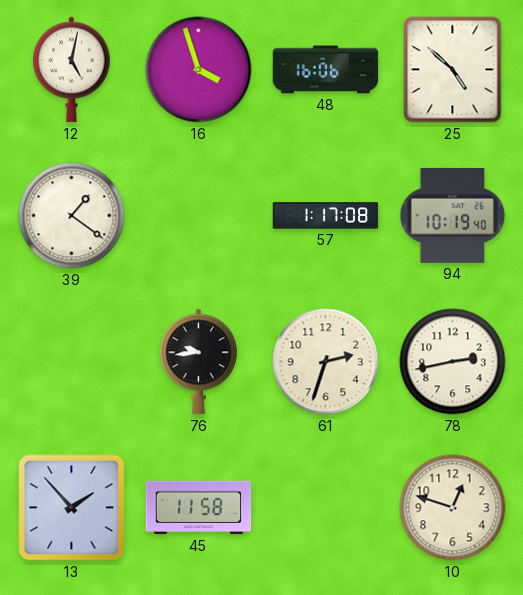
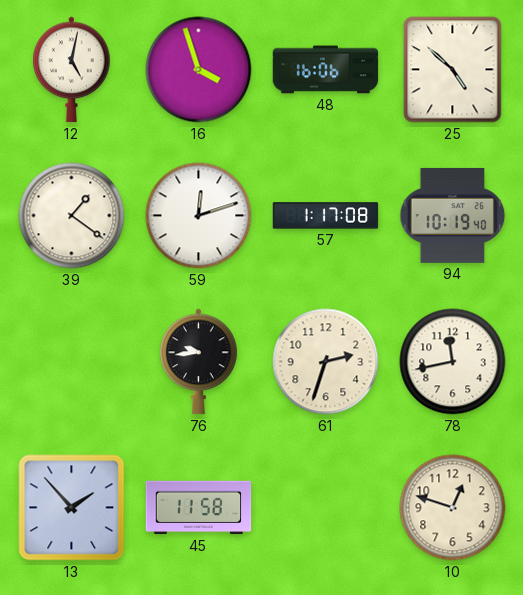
59: none -> 12:12
78: 2:43 -> 11:43
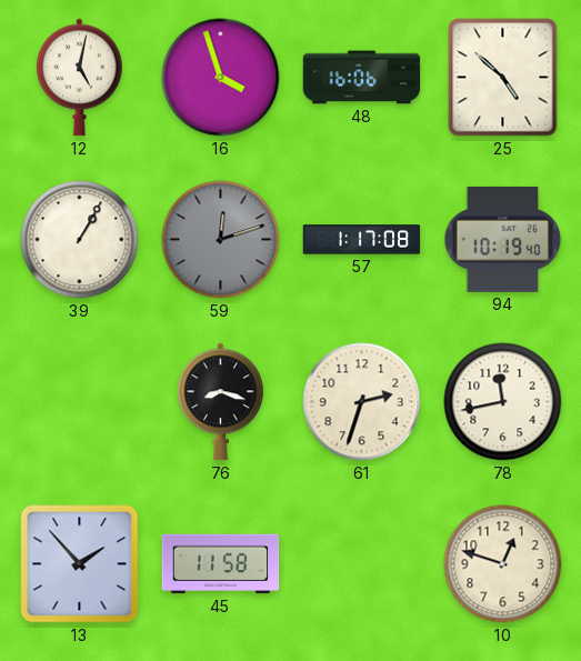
39: 1:21 -> 1:05
59 dial: white -> grey
76: 9:44 -> 8:18
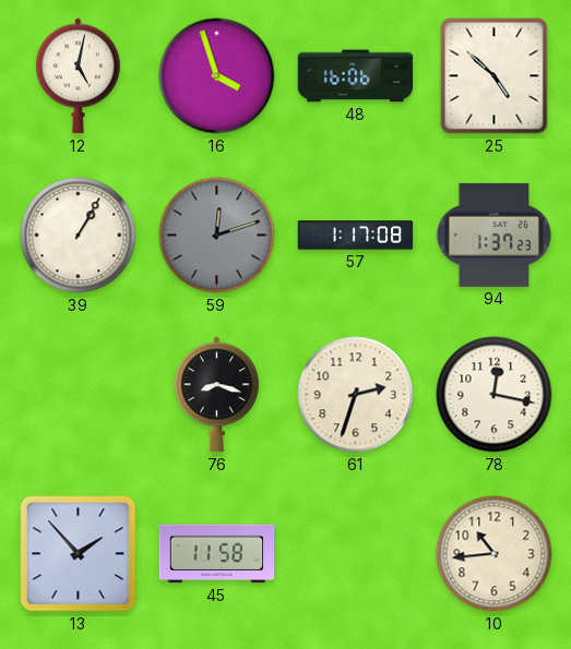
94: 10:19 -> 1:37
78: 11:43 -> 12:17
10: 12:48 -> 10:44
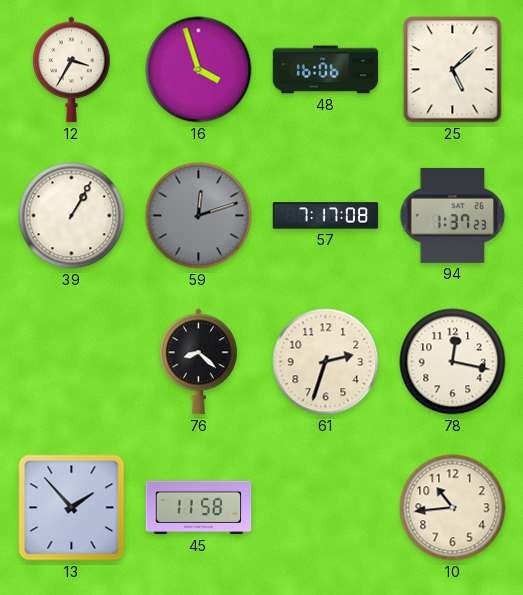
12: 5:02 -> 3:35
25: 4:52 -> 5:08
57: 1:17 -> 7:17
76: 8:18 -> 8:22
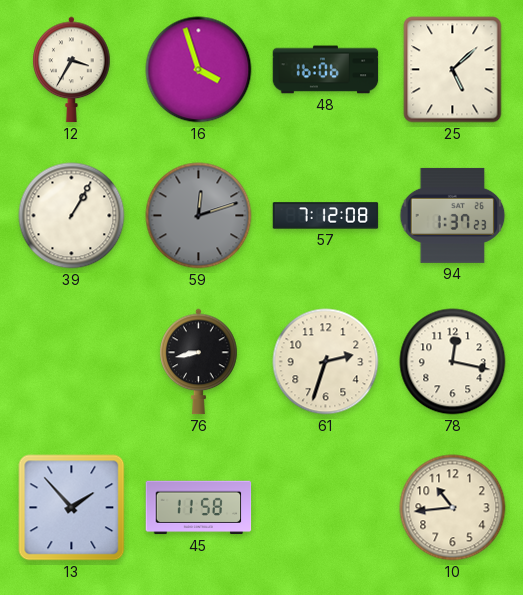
57: 7:17 -> 7:12
76: 8:22 -> 8:43
